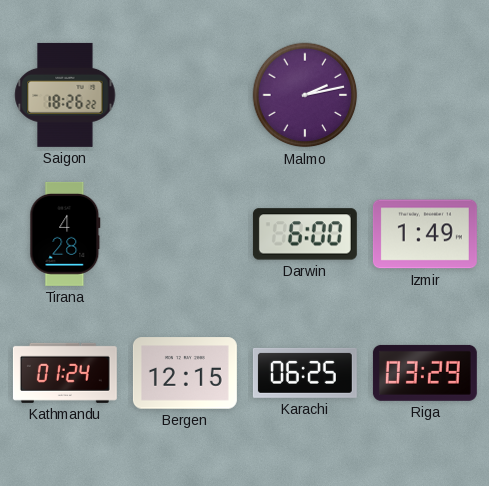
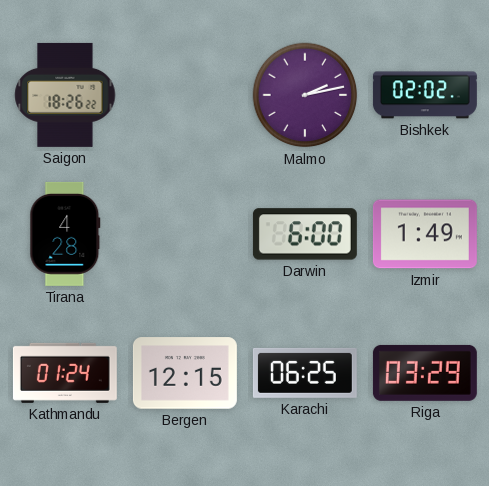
Bishkek: none -> 02:02
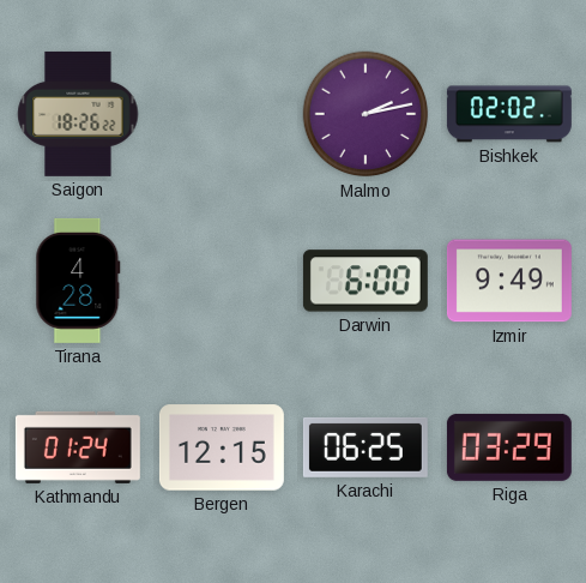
Izmir: 1:49 -> 9:49
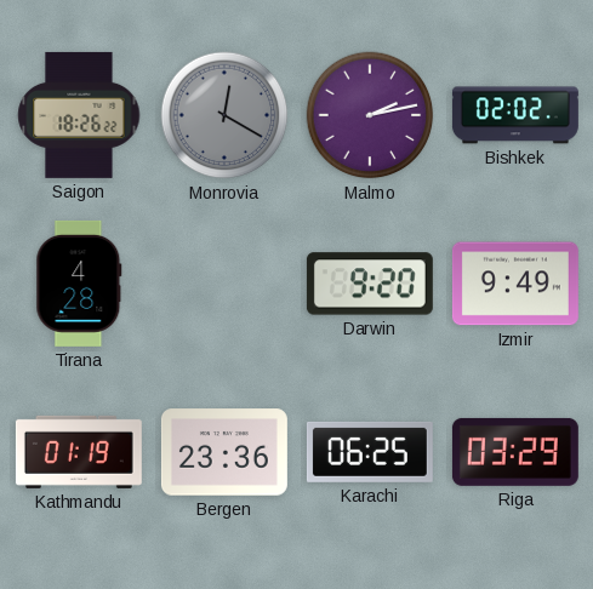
Monrovia: none -> 12:20
Darwin: 6:00 -> 9:20
Kathmandu: 01:24 -> 01:19
Bergen: 12:15 -> 23:36
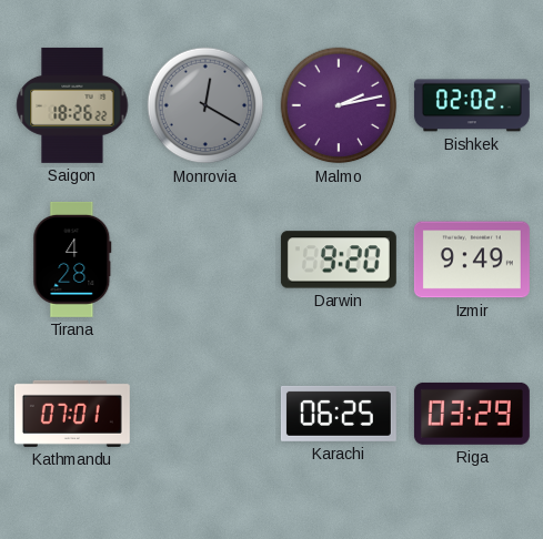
Kathmandu: 01:19 -> 07:01
Bergen: 23:36 -> none
